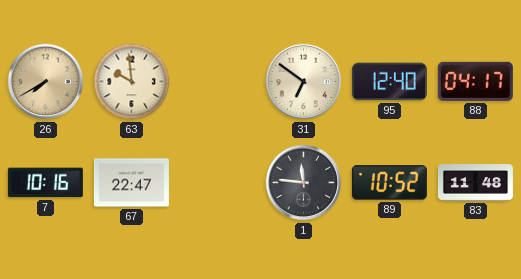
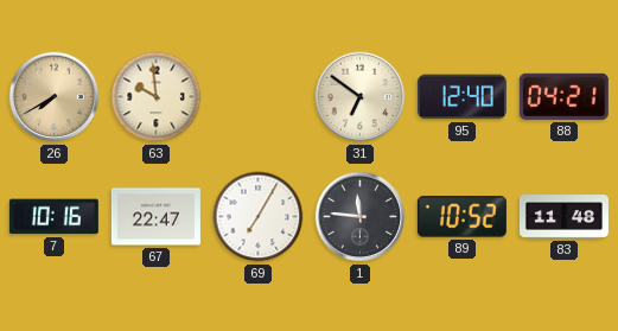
88: 04:17 -> 04:21
69: none -> 7:05
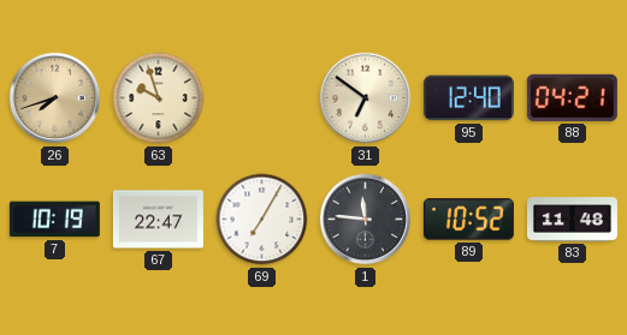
26: 7:40 -> 7:42
63: 9:59 -> 9:57
7: 10:16 -> 10:19
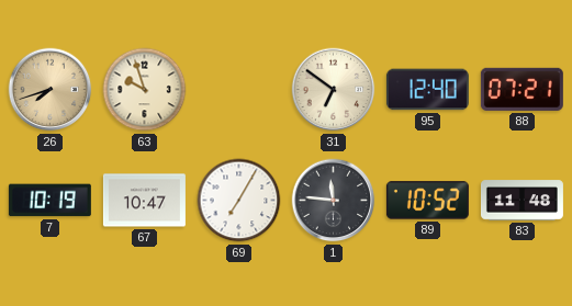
88: 04:21 -> 07:21
67: 22:47 -> 10:47
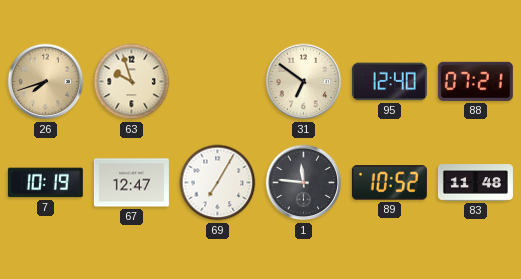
67: 10:47 -> 12:47
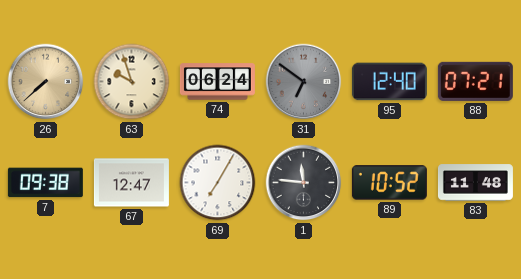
26: 7:42 -> 7:38
74: none -> 06:24
31 dial: cream -> grey
7: 10:19 -> 09:38
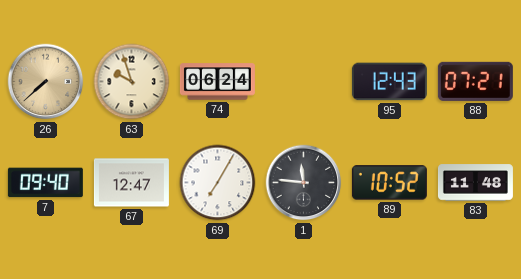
31: 6:51 -> none
95: 12:40 -> 12:43
7: 09:38 -> 09:40
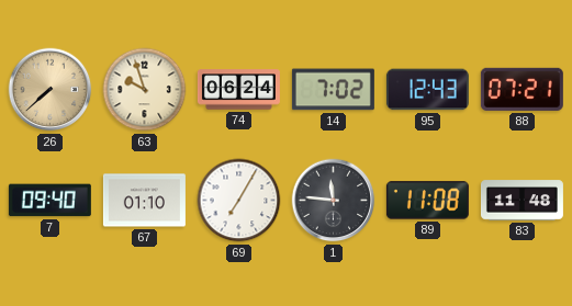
14: none -> 7:02
67: 12:47 -> 01:10
89: 10:52 -> 11:08
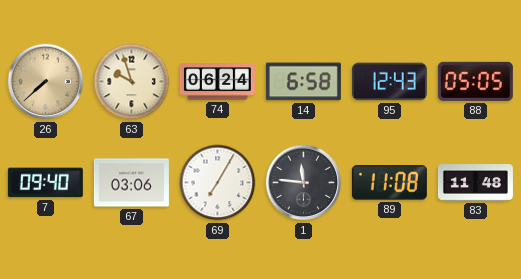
14: 7:02 -> 6:58
88: 07:21 -> 05:05
67: 01:10 -> 03:06
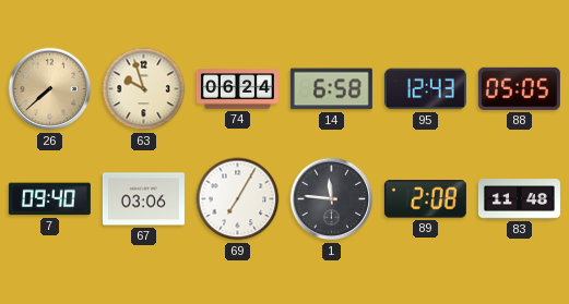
89: 11:08 -> 2:08
